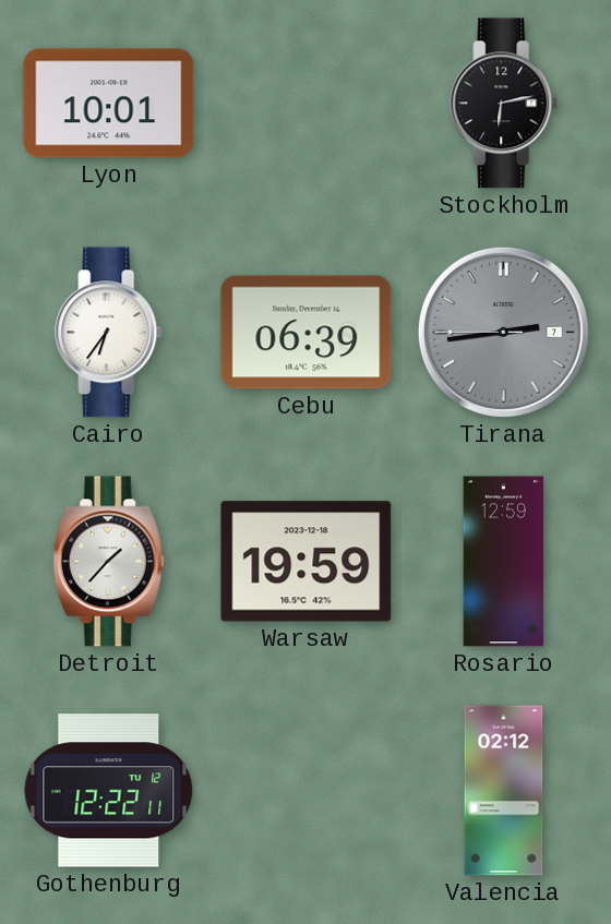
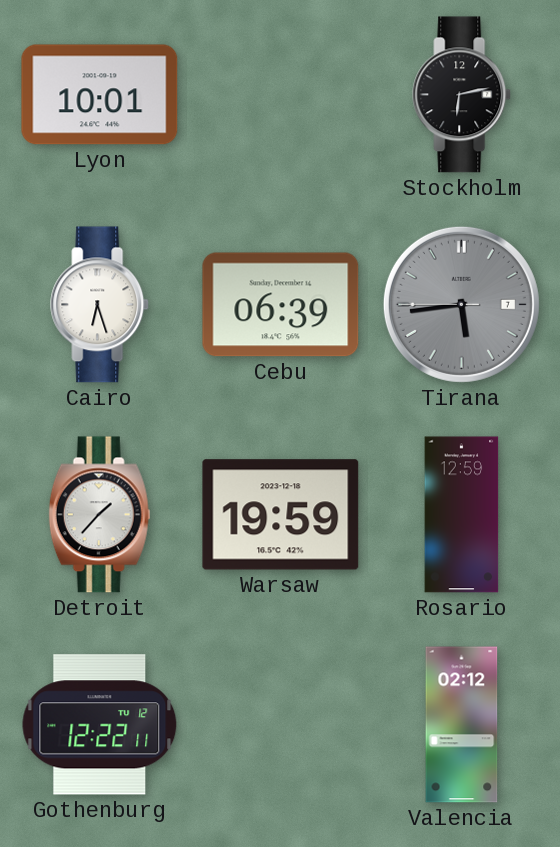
Cairo: 6:36 -> 6:27
Tirana: 2:43 -> 5:43
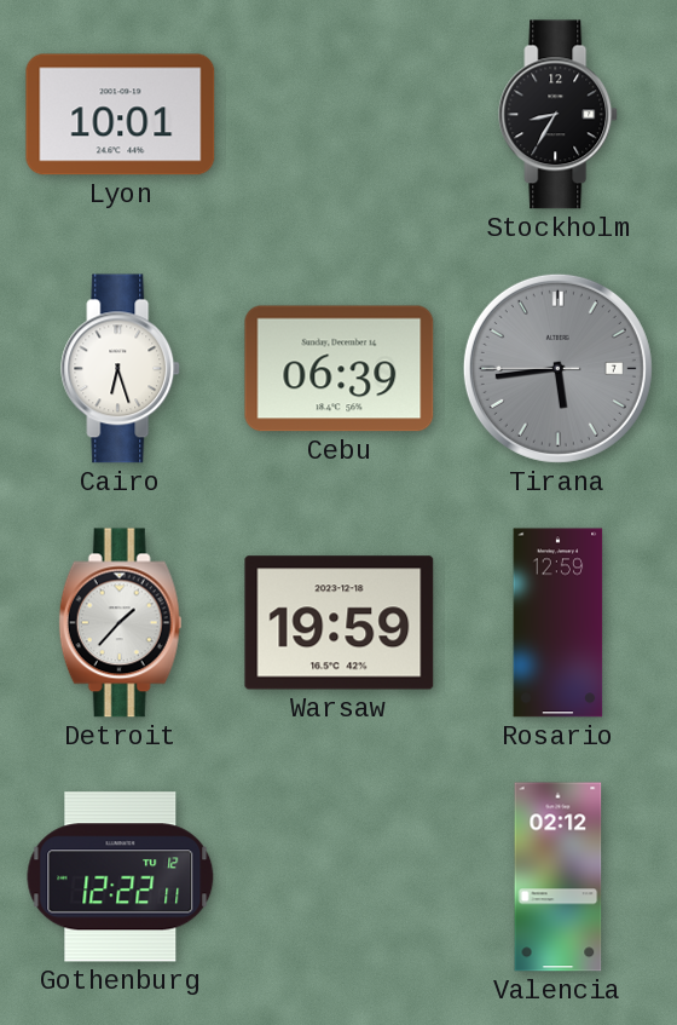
Stockholm: 6:13 -> 8:35
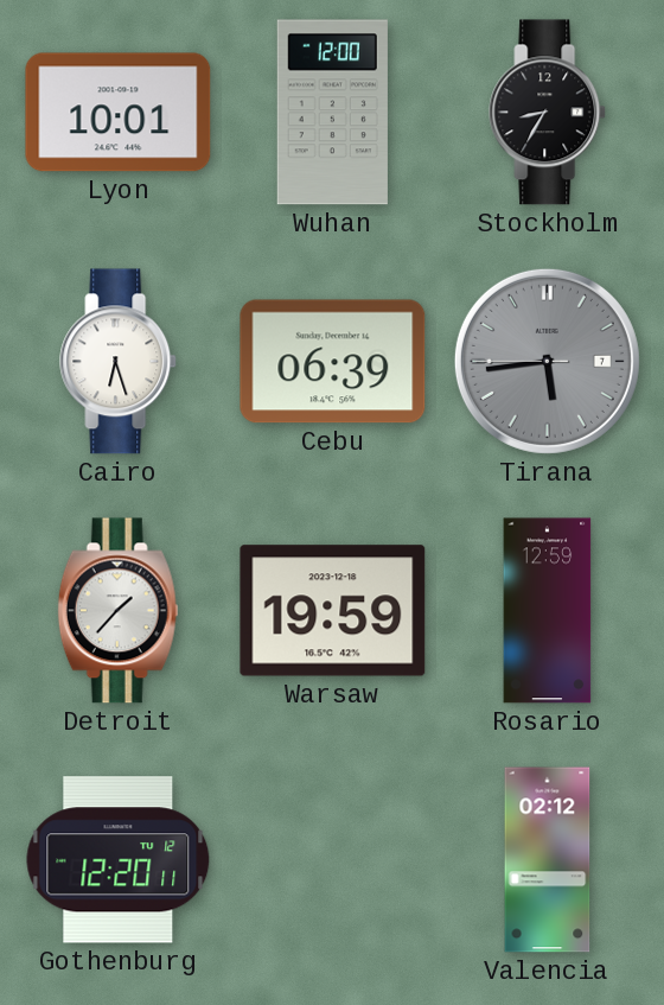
Wuhan: none -> 12:00
Gothenburg: 12:22 -> 12:20
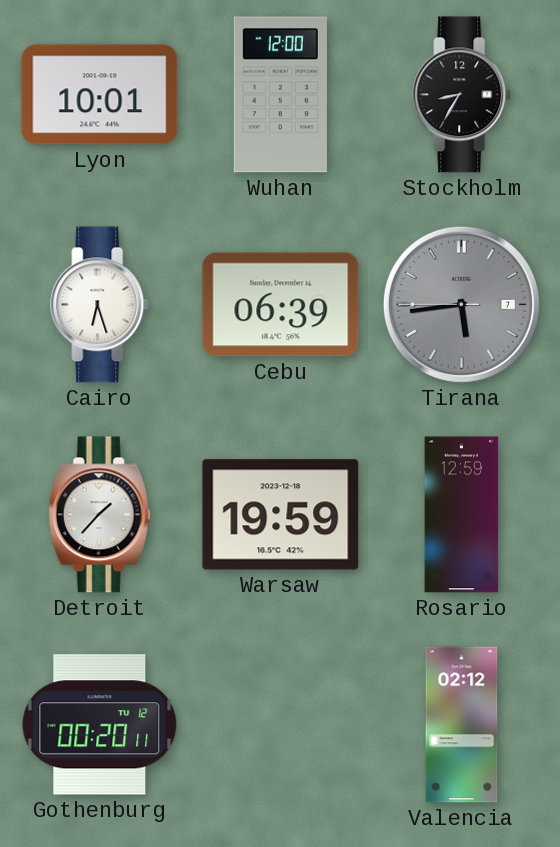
Gothenburg: 12:20 -> 00:20
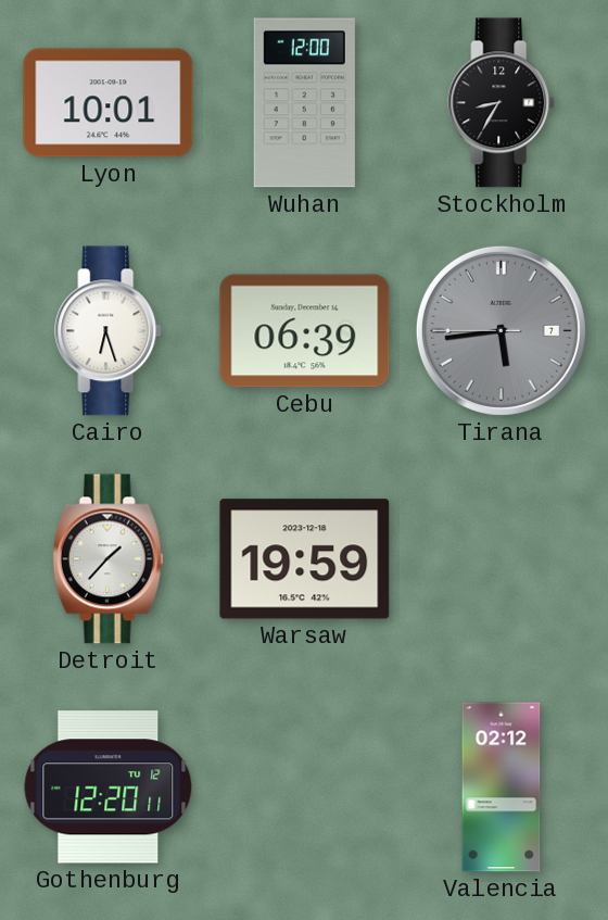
Rosario: 12:59 -> none
Gothenburg: 00:20 -> 12:20
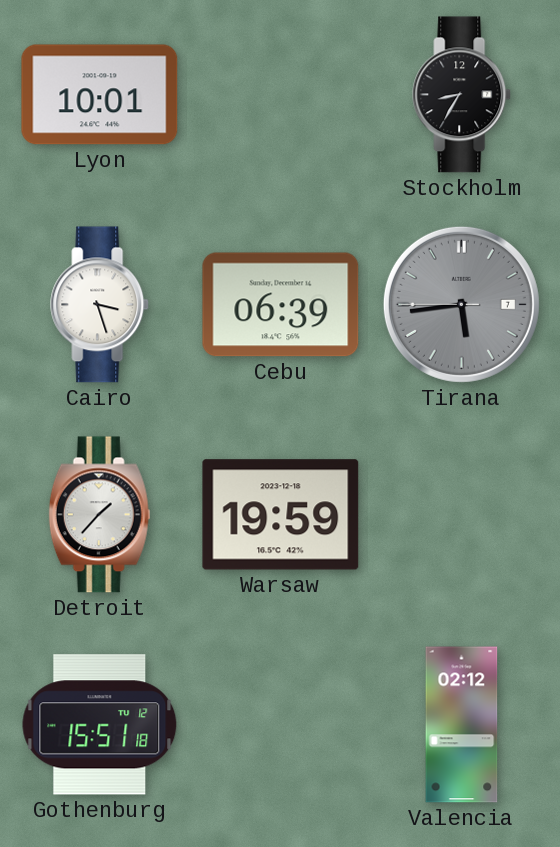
Wuhan: 12:00 -> none
Cairo: 6:27 -> 3:27
Gothenburg: 12:20 -> 15:51
